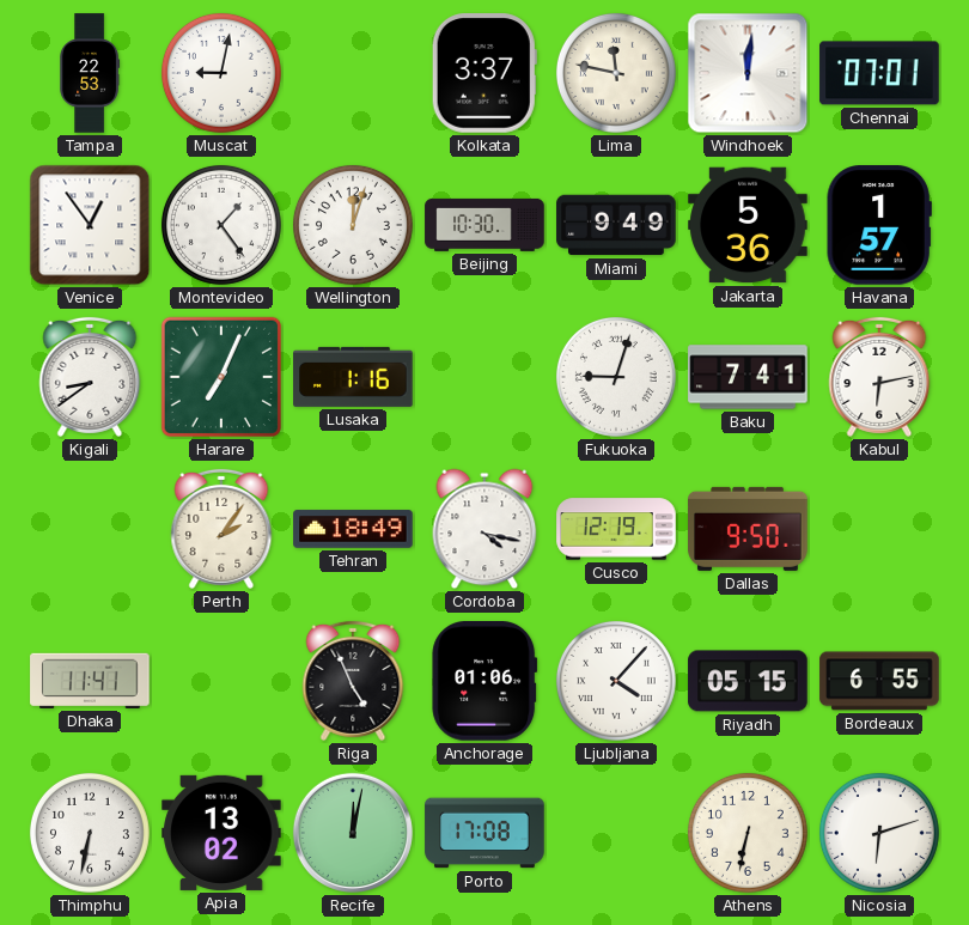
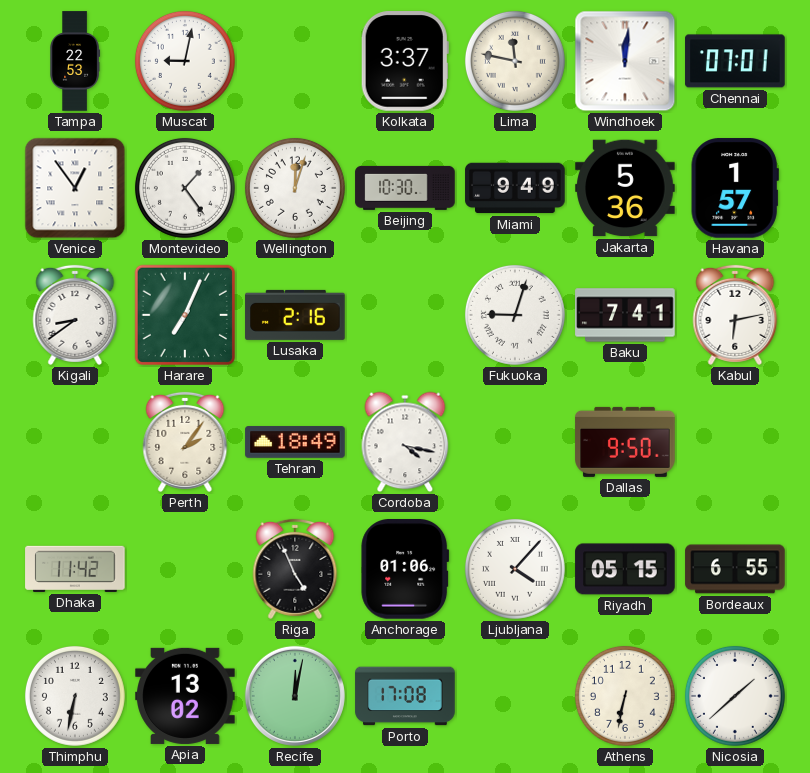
Lusaka: 1:16 -> 2:16
Cusco: 12:19 -> none
Dhaka: 11:41 -> 11:42
Nicosia: 6:12 -> 1:38
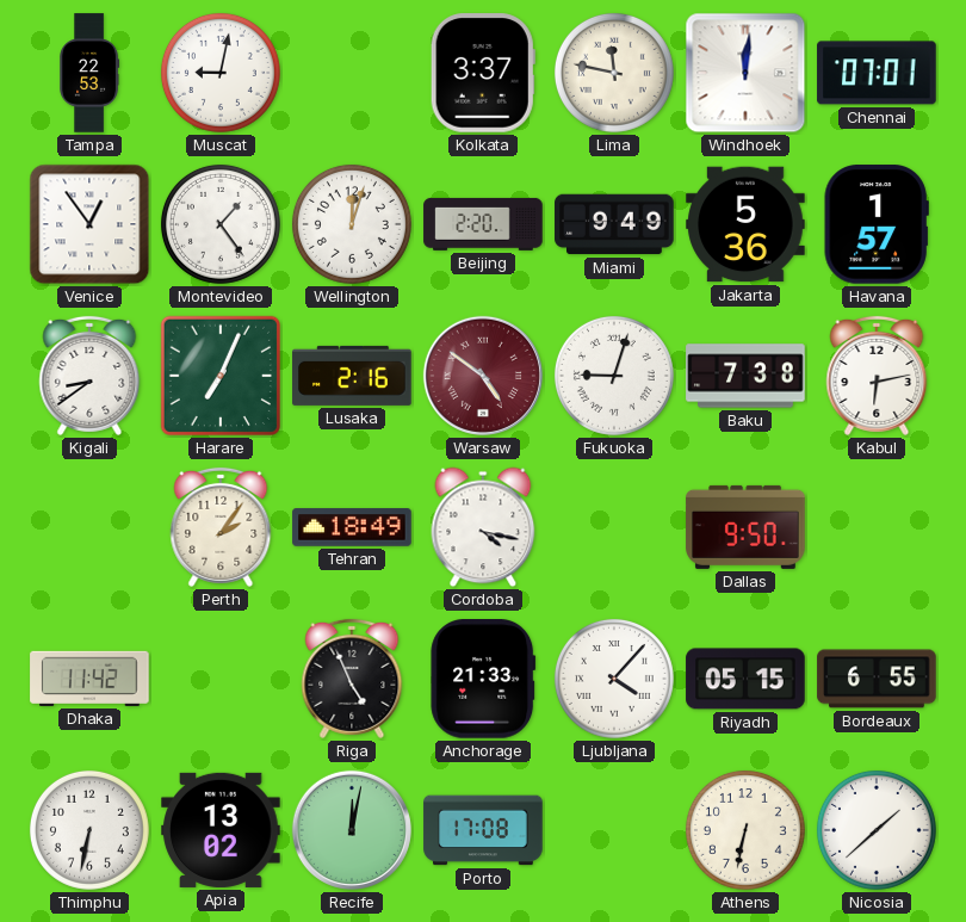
Beijing: 10:30 -> 2:20
Warsaw: none -> 4:51
Baku: 7:41 -> 7:38
Anchorage: 01:06 -> 21:33
